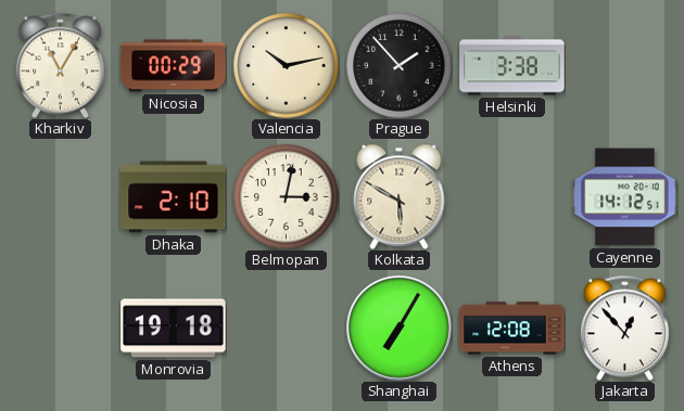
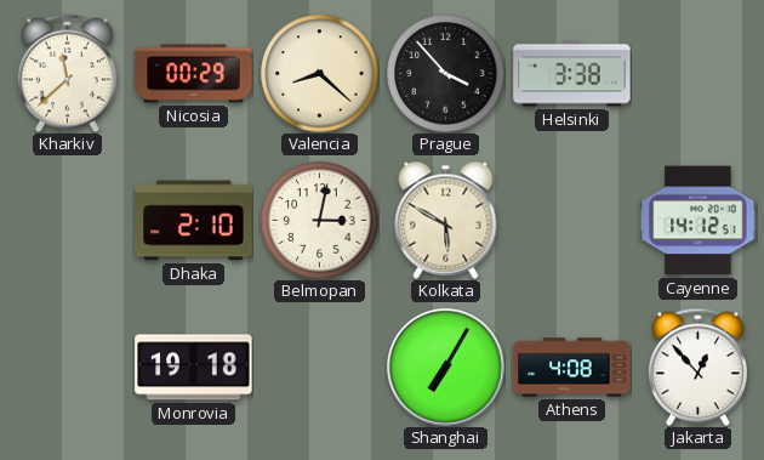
Kharkiv: 11:05 -> 11:38
Valencia: 10:13 -> 8:22
Prague: 1:53 -> 3:53
Athens: 12:08 -> 4:08
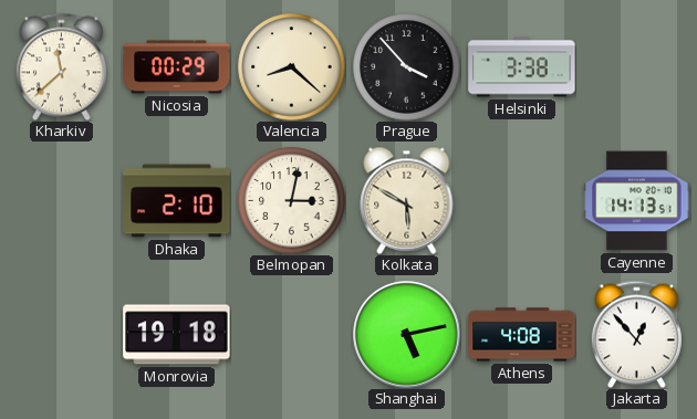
Cayenne: 14:12 -> 14:13
Shanghai: 7:05 -> 5:13
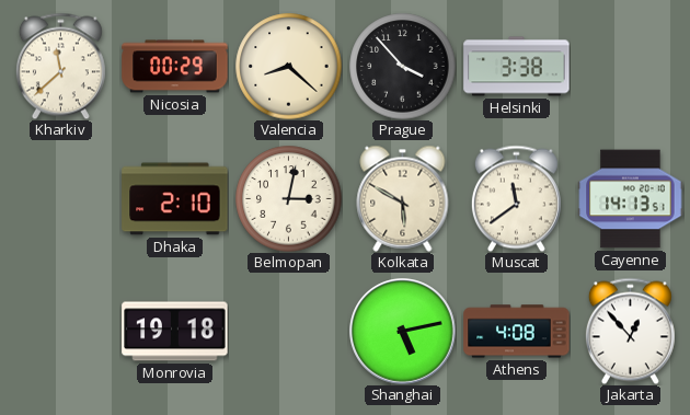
Muscat: none -> 11:39
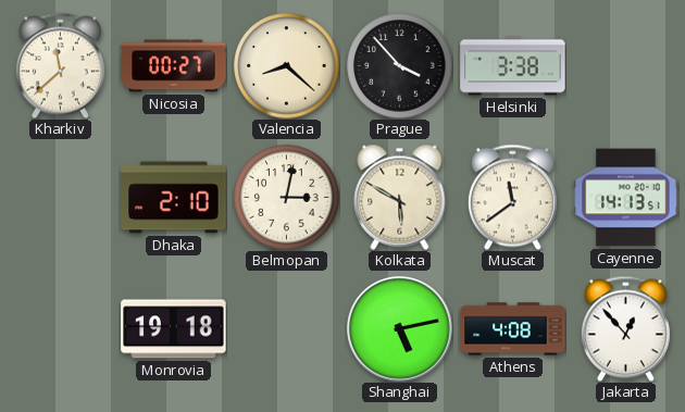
Nicosia: 00:29 -> 00:27
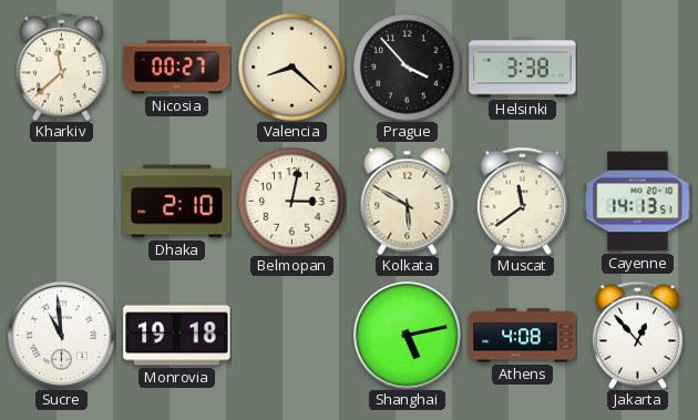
Sucre: none -> 10:59
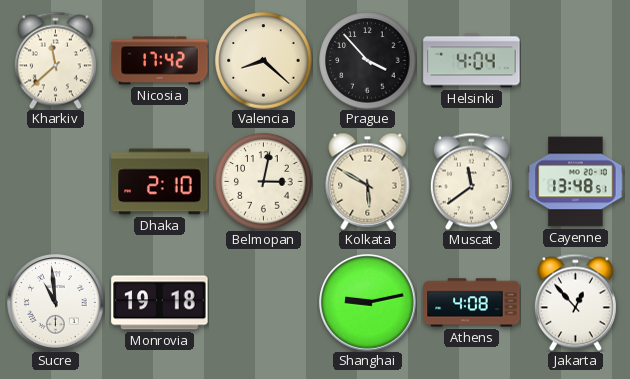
Nicosia: 00:27 -> 17:42
Helsinki: 3:38 -> 4:04
Cayenne: 14:13 -> 13:48
Shanghai: 5:13 -> 9:13
